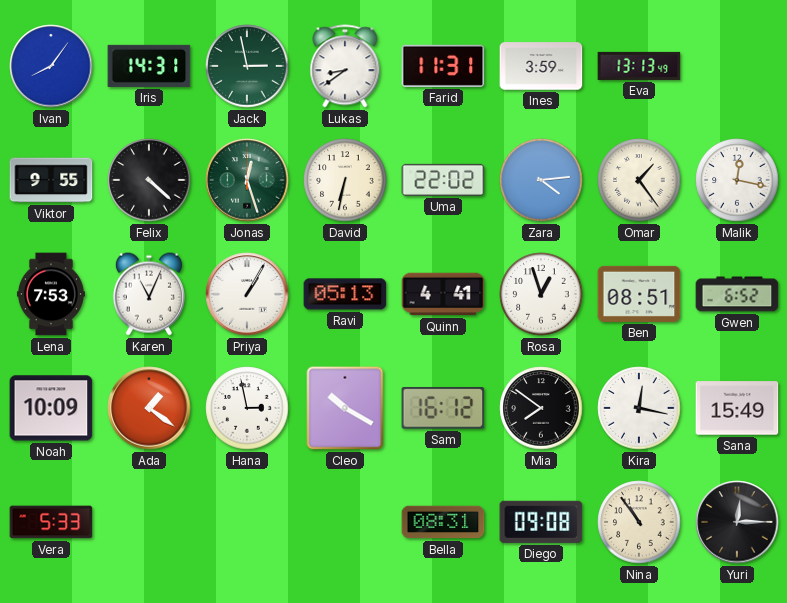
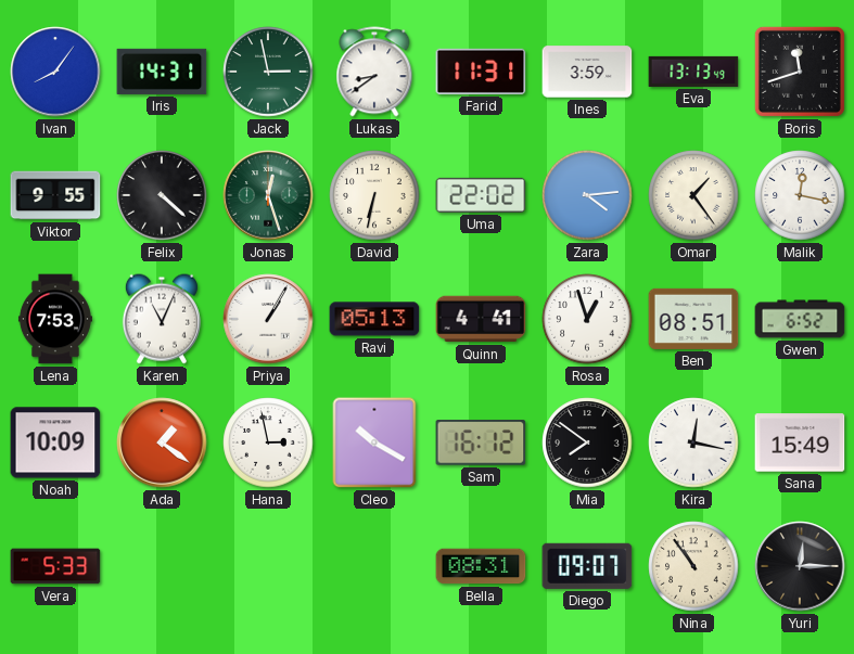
Boris: none -> 11:42
Diego: 09:08 -> 09:07
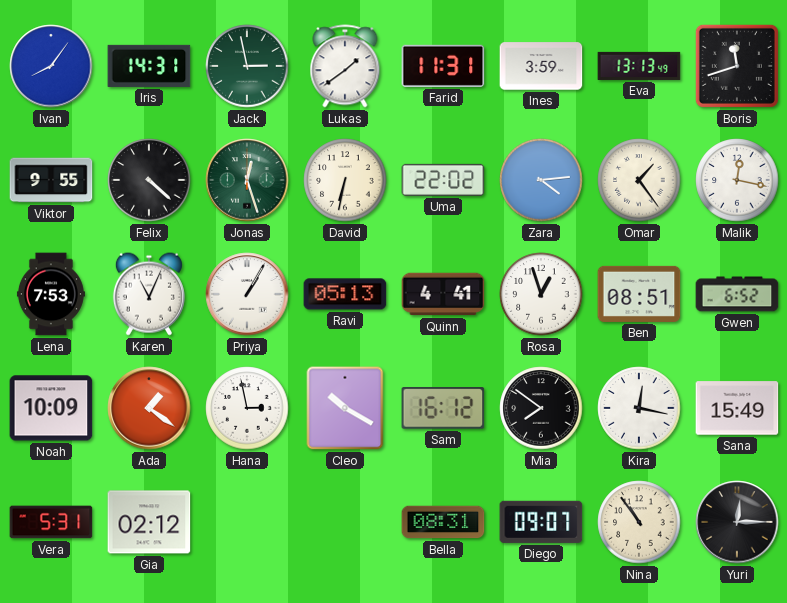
Lukas: 8:39 -> 1:39
Vera: 5:33 -> 5:31
Gia: none -> 02:12
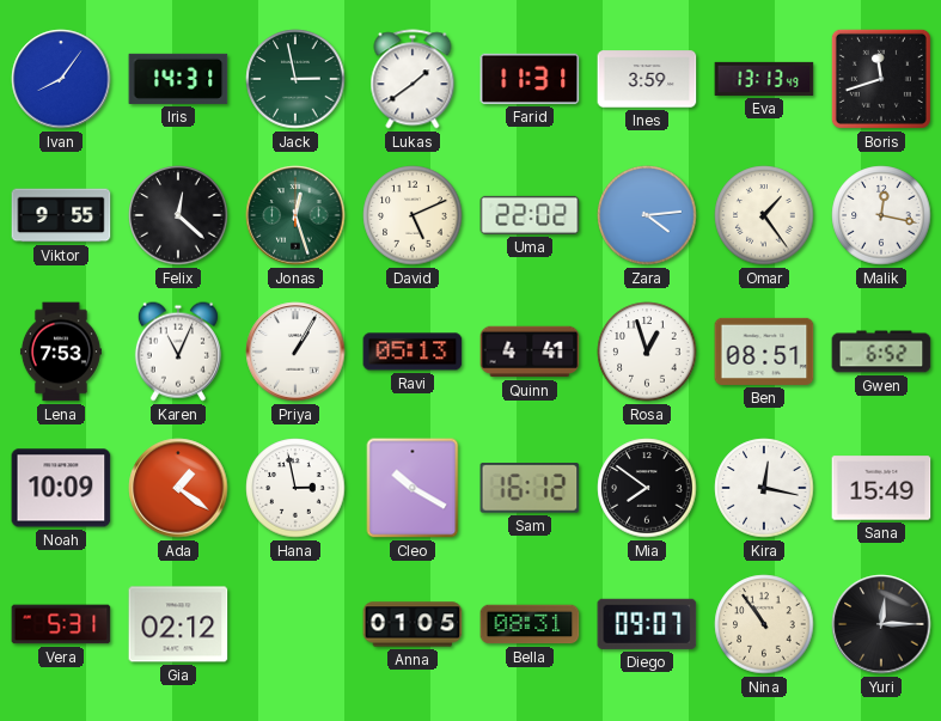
Felix: 4:22 -> 12:22
David: 6:32 -> 5:11
Anna: none -> 01:05
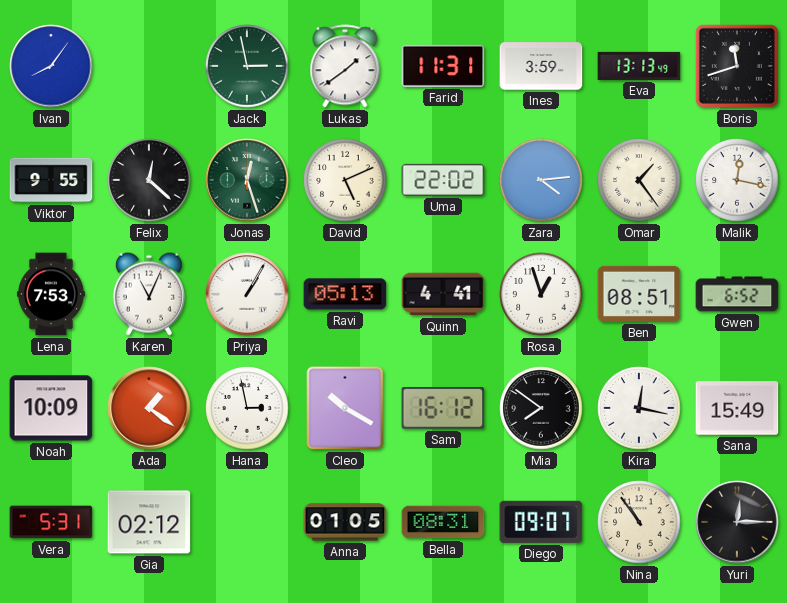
Iris: 14:31 -> none
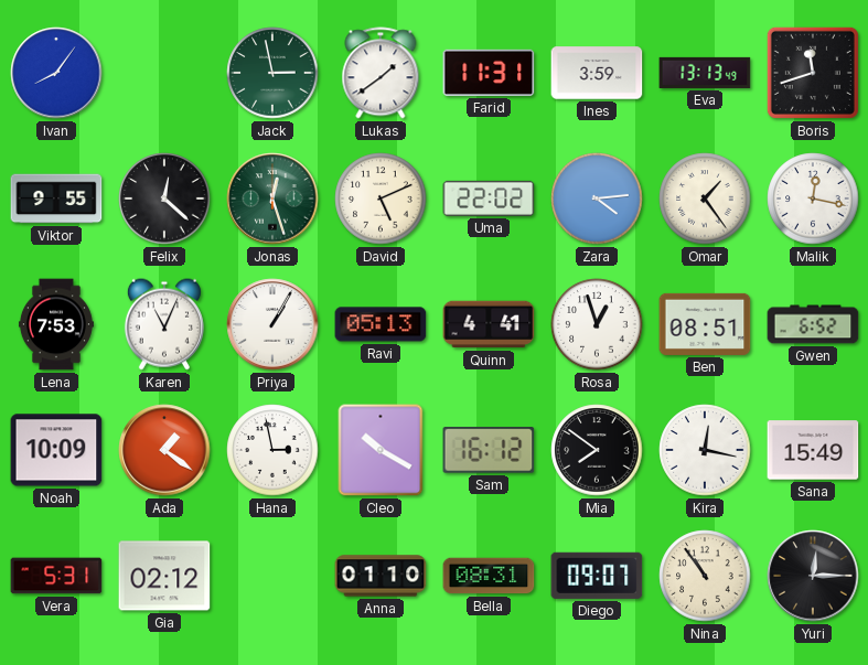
Anna: 01:05 -> 01:10
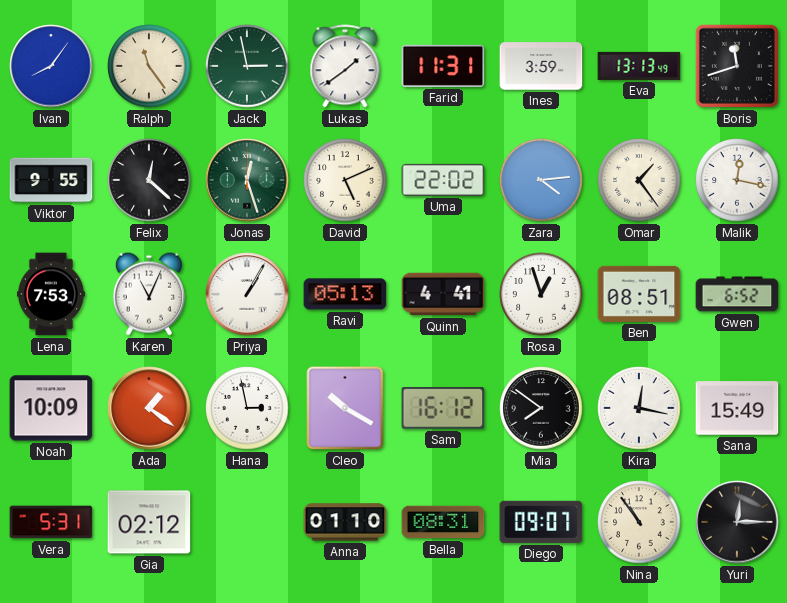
Ralph: none -> 11:24
